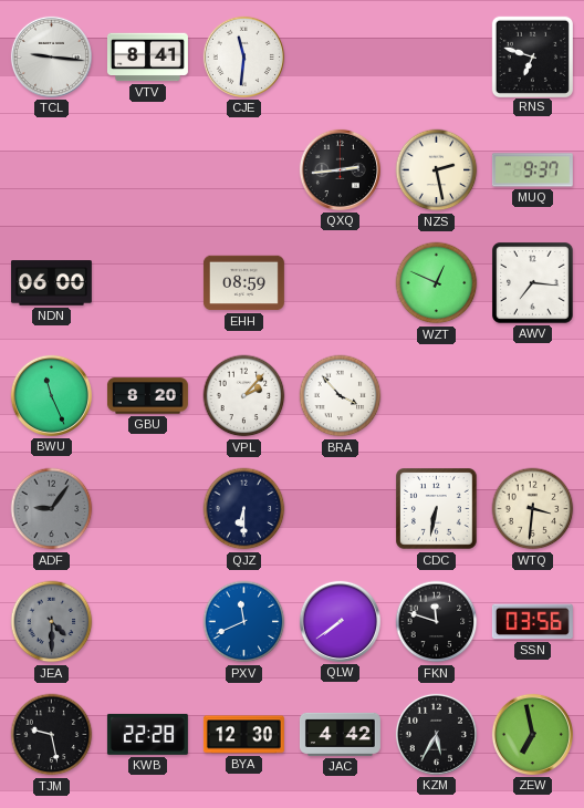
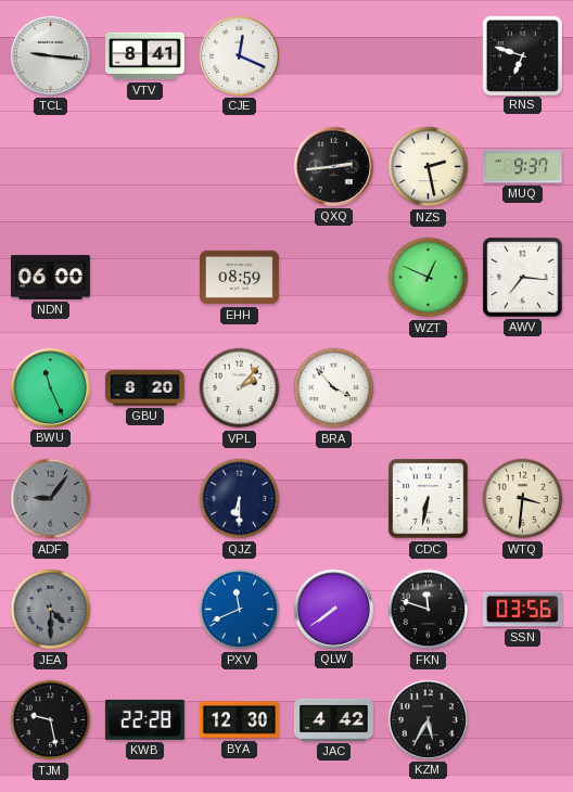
CJE: 11:31 -> 12:19
ZEW: 6:58 -> none
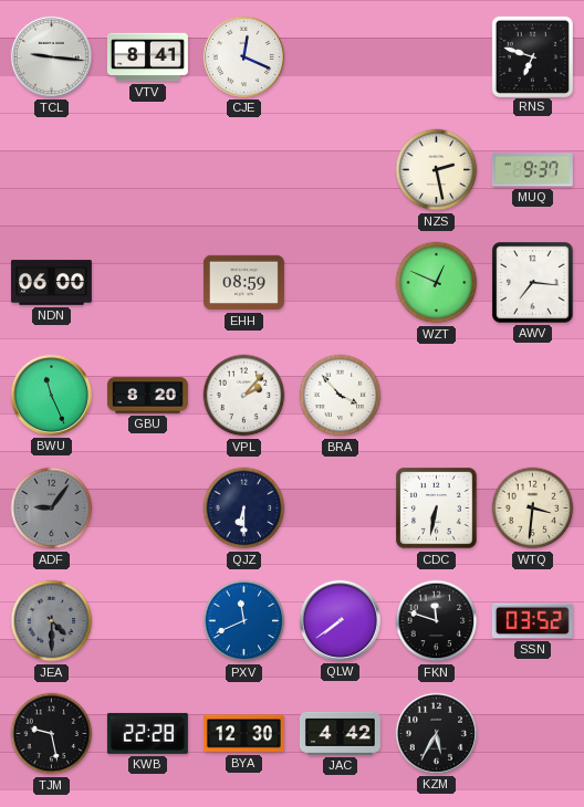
QXQ: 2:44 -> none
SSN: 03:56 -> 03:52
